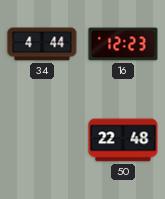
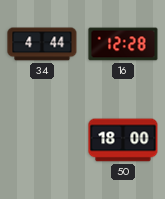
16: 12:23 -> 12:28
50: 22:48 -> 18:00
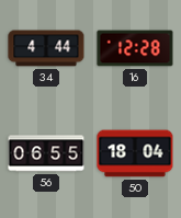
56: none -> 06:55
50: 18:00 -> 18:04
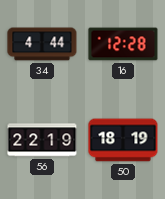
56: 06:55 -> 22:19
50: 18:04 -> 18:19
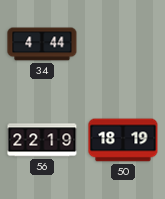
16: 12:28 -> none
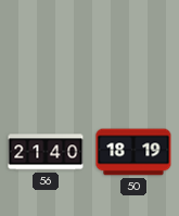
34: 4:44 -> none
56: 22:19 -> 21:40
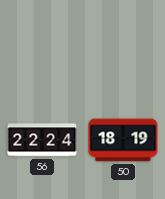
56: 21:40 -> 22:24
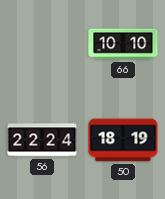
66: none -> 10:10
